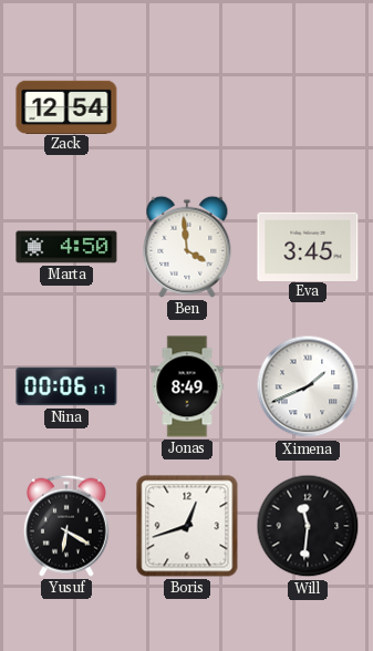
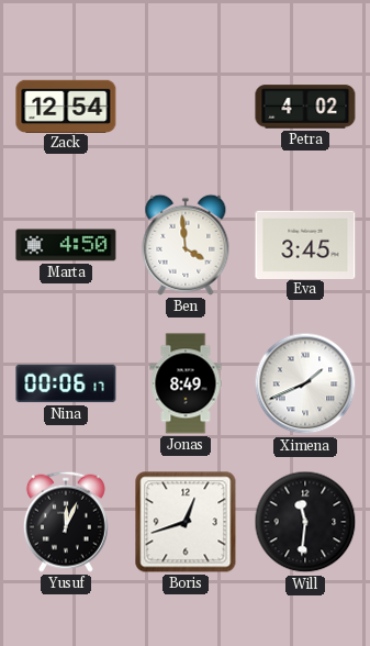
Petra: none -> 4:02
Yusuf: 6:20 -> 12:04
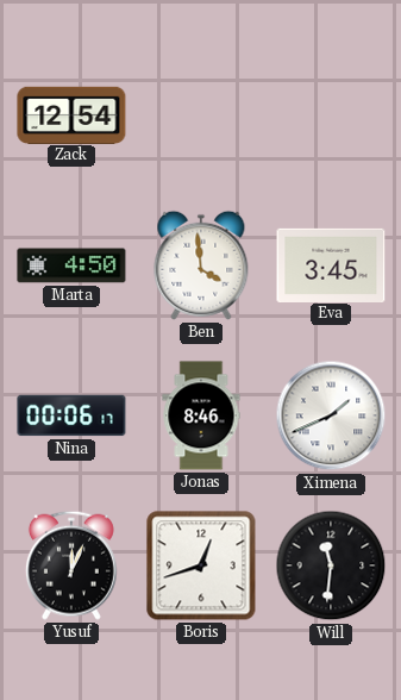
Petra: 4:02 -> none
Jonas: 8:49 -> 8:46
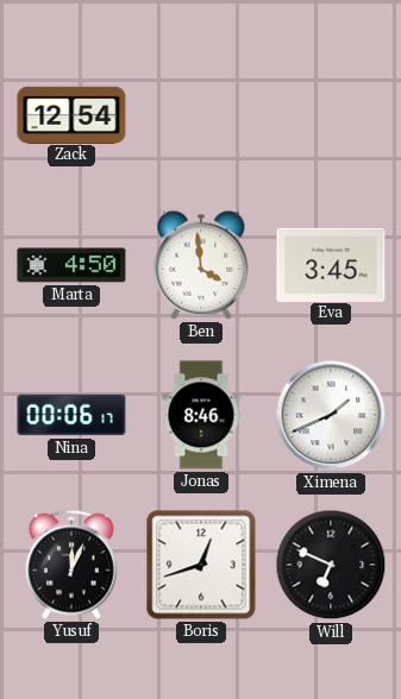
Will: 11:31 -> 6:49
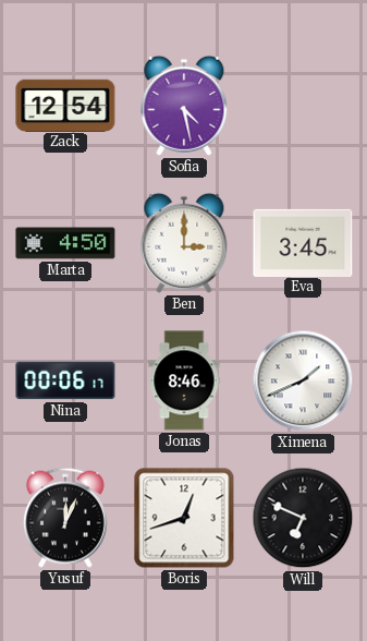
Sofia: none -> 4:28
Ben: 3:59 -> 3:00
